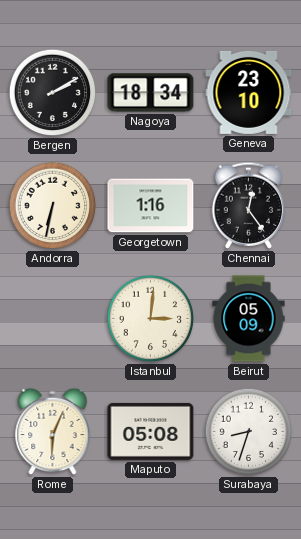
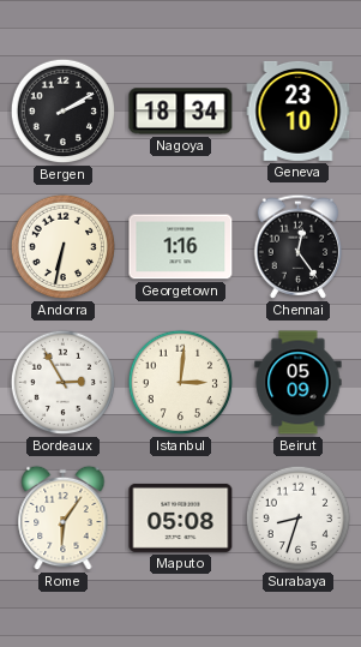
Bordeaux: none -> 2:55
Rome: 6:04 -> 6:06
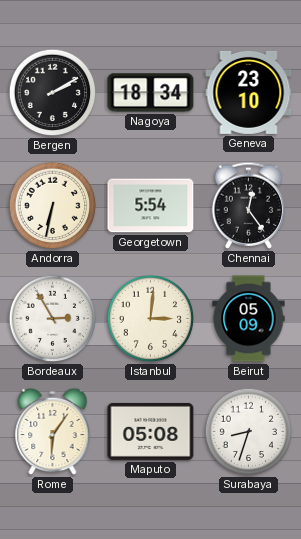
Georgetown: 1:16 -> 5:54
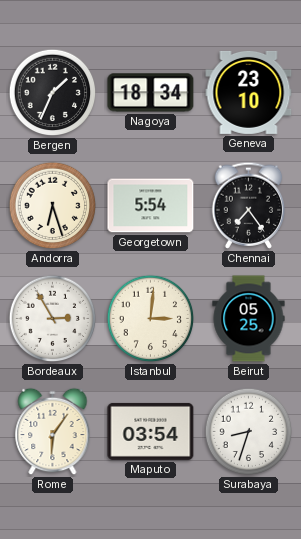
Bergen: 2:10 -> 1:34
Andorra: 6:32 -> 6:27
Chennai: 12:24 -> 7:24
Beirut: 05:09 -> 05:25
Maputo: 05:08 -> 03:54
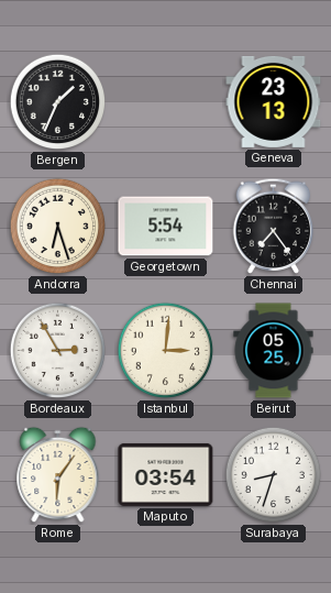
Nagoya: 18:34 -> none
Geneva: 23:10 -> 23:13
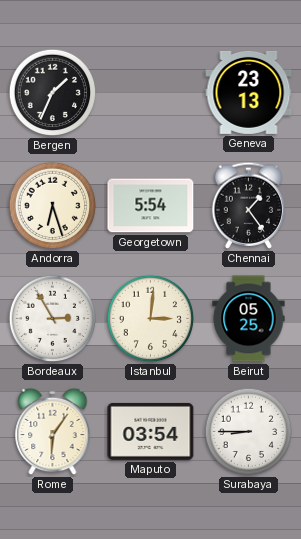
Chennai: 7:24 -> 1:24
Surabaya: 8:33 -> 8:45
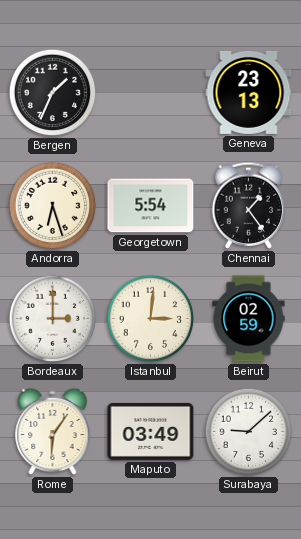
Bordeaux: 2:55 -> 3:00
Beirut: 05:25 -> 02:59
Maputo: 03:54 -> 03:49
Surabaya: 8:45 -> 9:08
